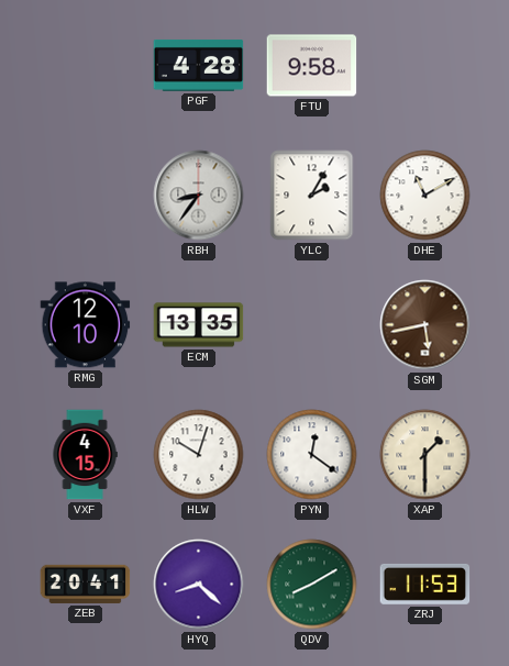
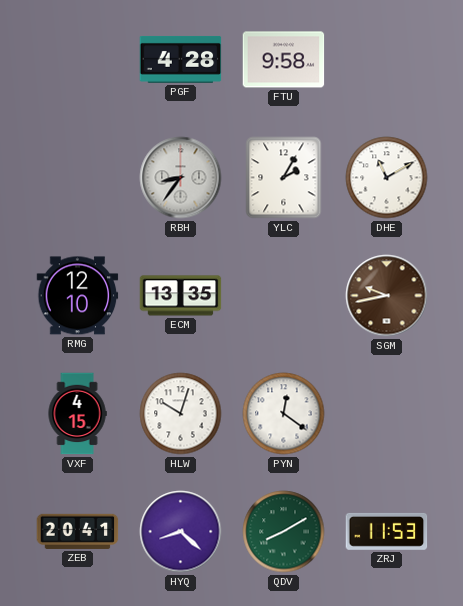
SGM: 5:43 -> 9:43
XAP: 1:30 -> none
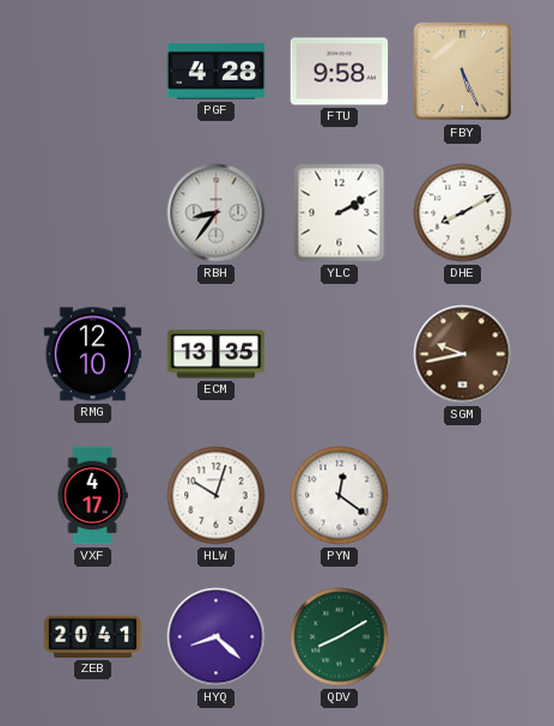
FBY: none -> 5:26
YLC: 2:05 -> 2:10
DHE: 11:10 -> 8:10
VXF: 4:15 -> 4:17
ZRJ: 11:53 -> none
